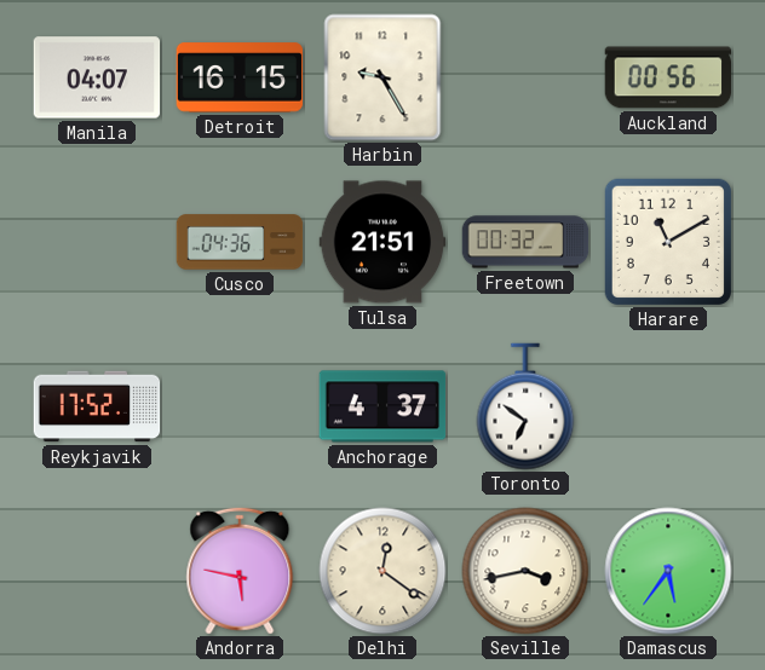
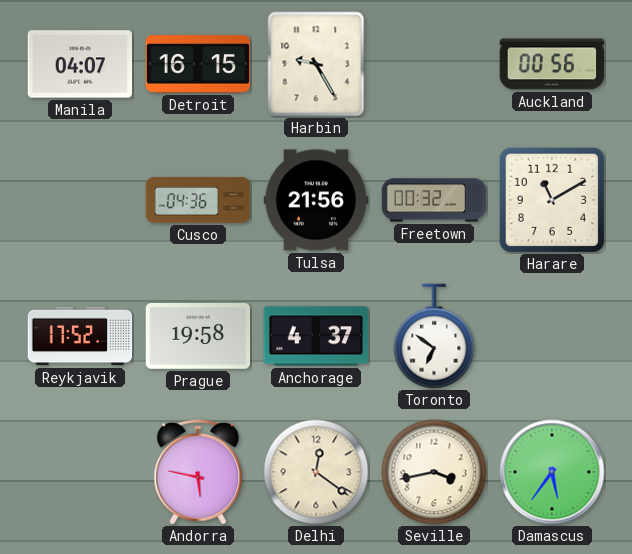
Tulsa: 21:51 -> 21:56
Prague: none -> 19:58
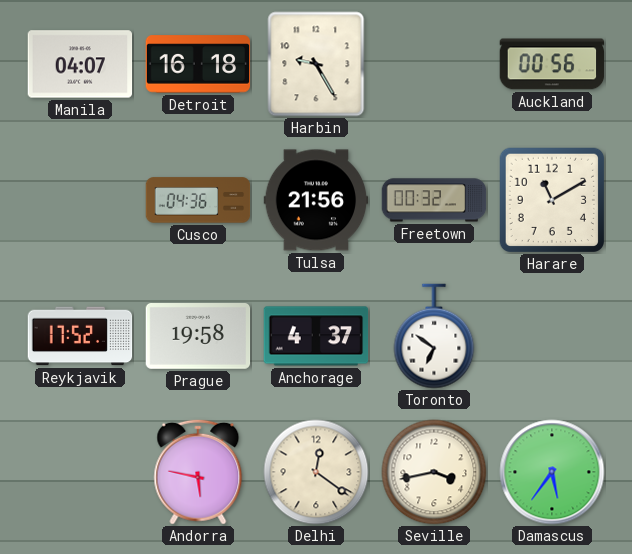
Detroit: 16:15 -> 16:18
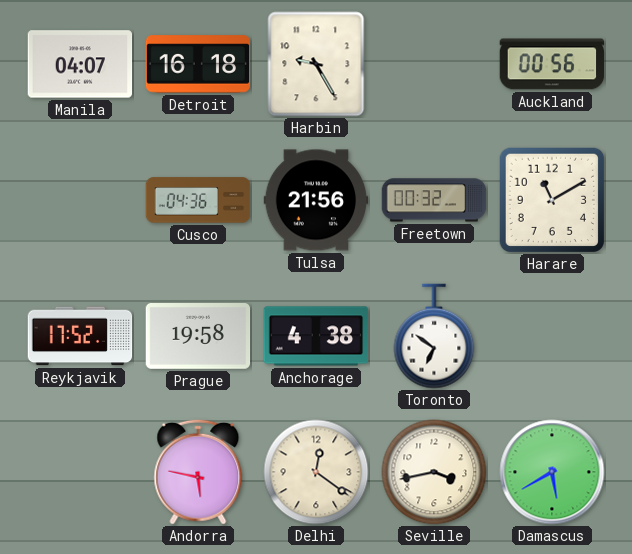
Anchorage: 4:37 -> 4:38
Damascus: 5:36 -> 5:40
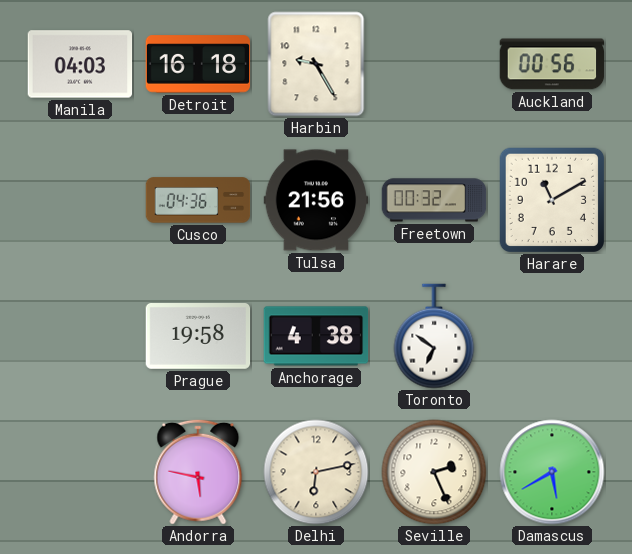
Manila: 04:07 -> 04:03
Reykjavik: 17:52 -> none
Delhi: 12:21 -> 6:13
Seville: 3:43 -> 2:26
